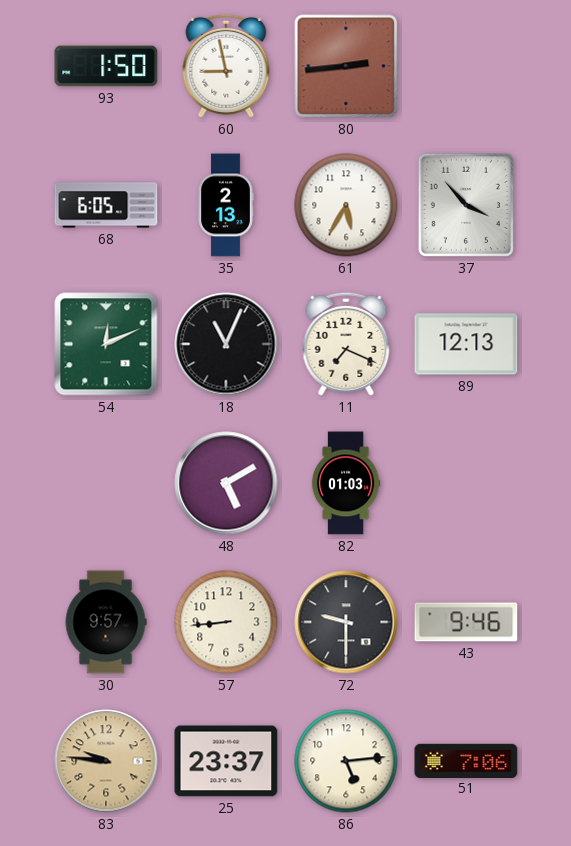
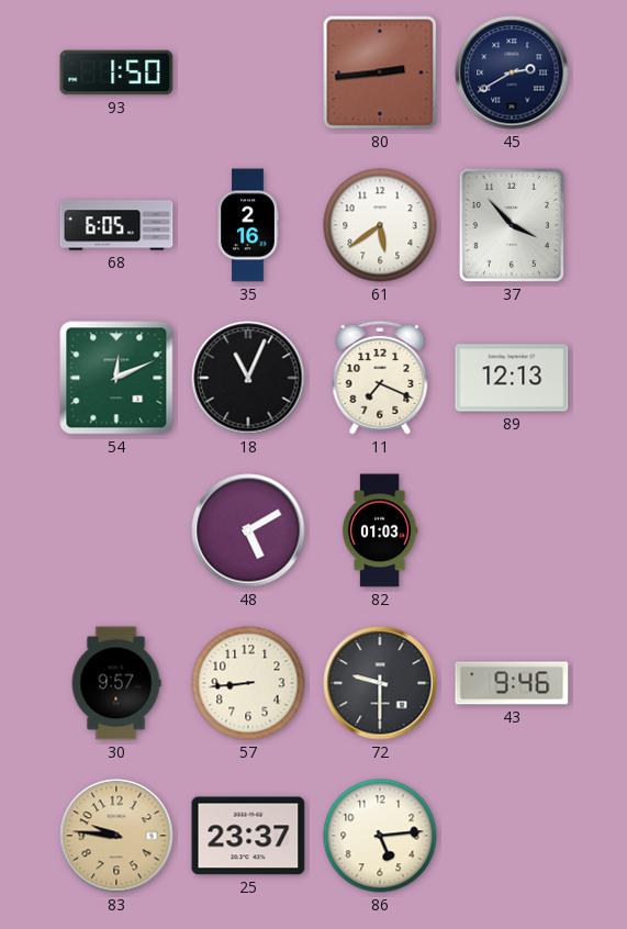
60: 8:58 -> none
45: none -> 2:40
35: 2:13 -> 2:16
61: 5:35 -> 5:39
51: 7:06 -> none
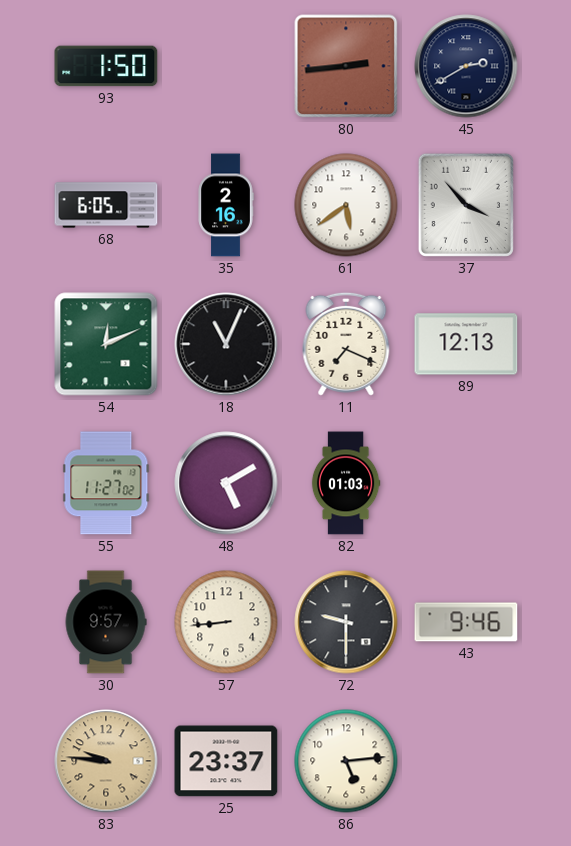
55: none -> 11:27
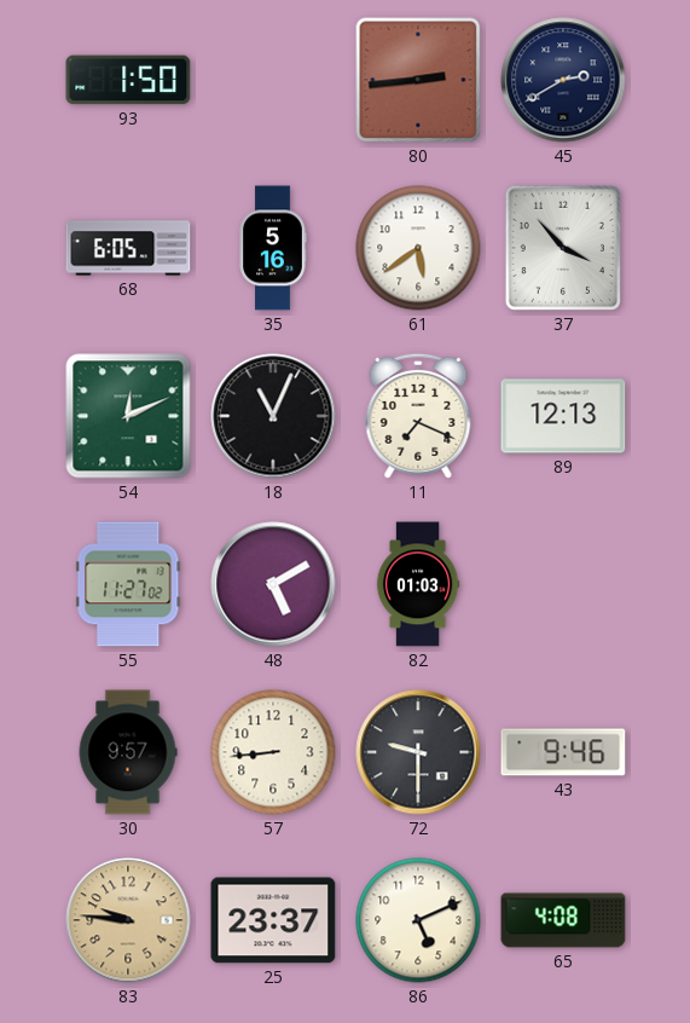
35: 2:16 -> 5:16
86: 5:14 -> 5:11
65: none -> 4:08
